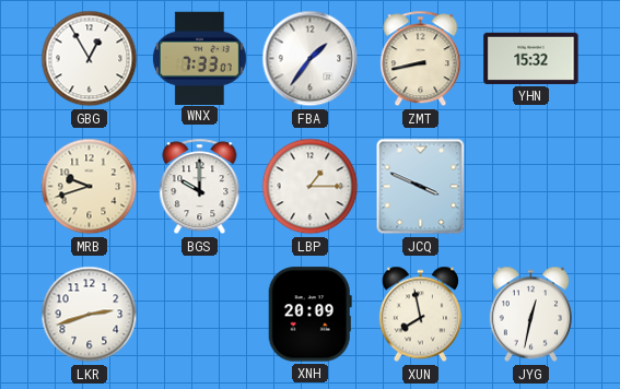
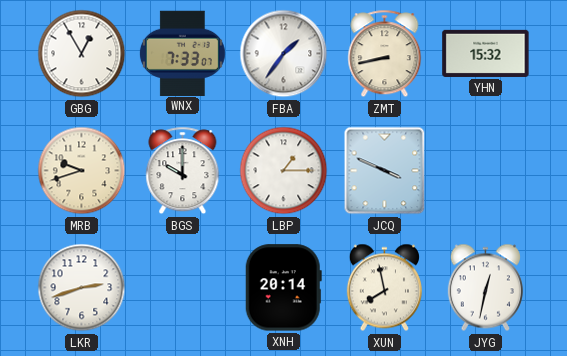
XNH: 20:09 -> 20:14
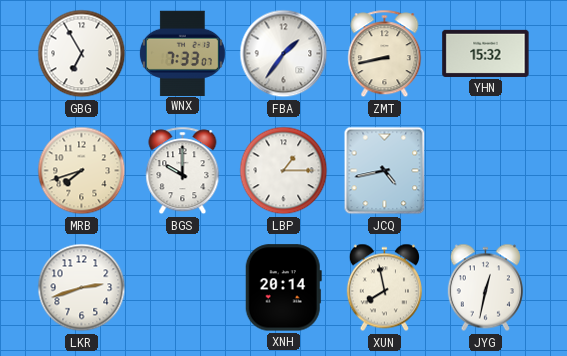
GBG: 12:55 -> 6:55
MRB: 9:42 -> 7:42
JCQ: 3:49 -> 4:43
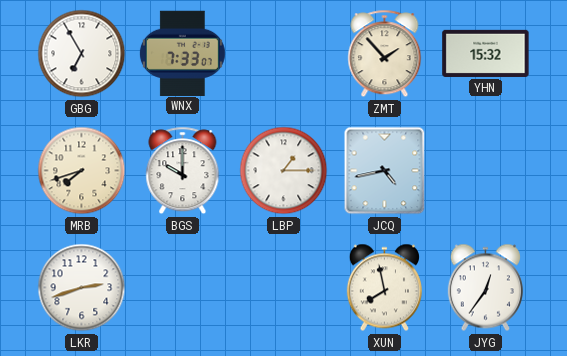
FBA: 1:36 -> none
ZMT: 8:43 -> 1:53
XNH: 20:14 -> none
JYG: 12:32 -> 12:36
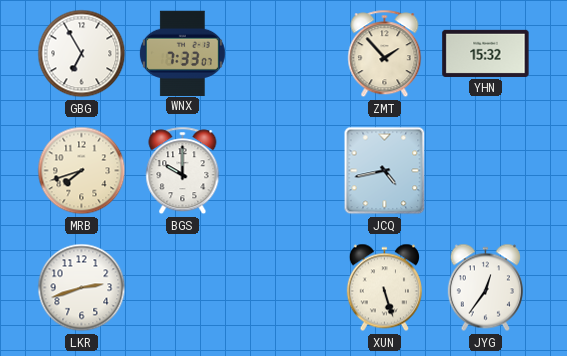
LBP: 1:15 -> none
XUN: 7:58 -> 5:27
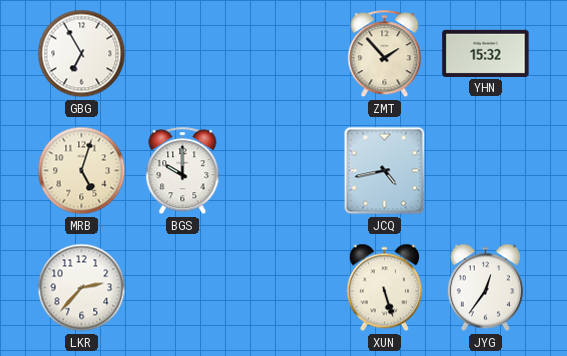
WNX: 7:33 -> none
MRB: 7:42 -> 5:03
LKR: 2:42 -> 2:37
